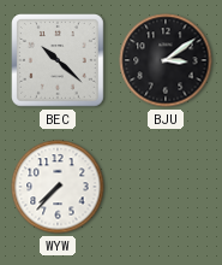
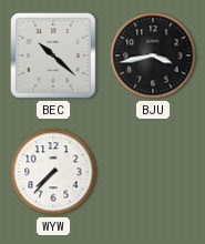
BJU: 3:09 -> 3:43
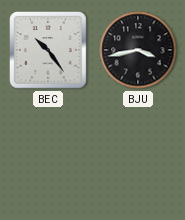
BEC: 10:22 -> 10:24
WYW: 7:37 -> none
